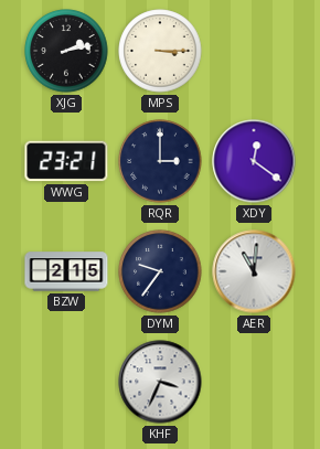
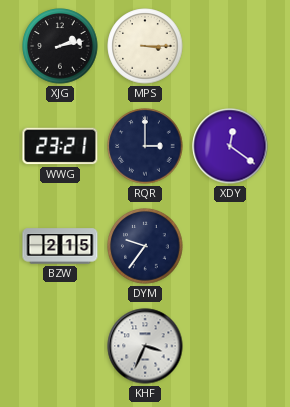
AER: 11:01 -> none
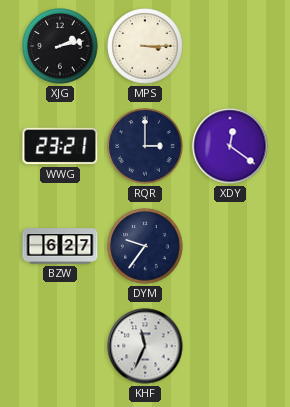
BZW: 2:15 -> 6:27
KHF: 3:34 -> 11:34
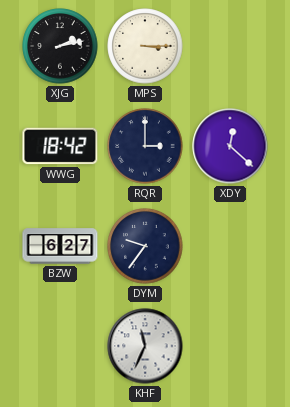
WWG: 23:21 -> 18:42
XDY: 12:21 -> 12:22
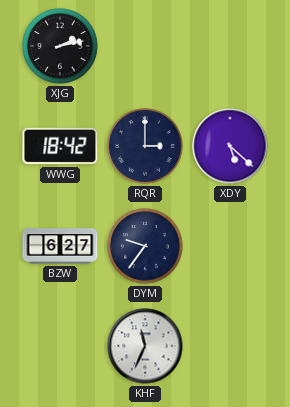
MPS: 3:15 -> none
XDY: 12:22 -> 5:22
